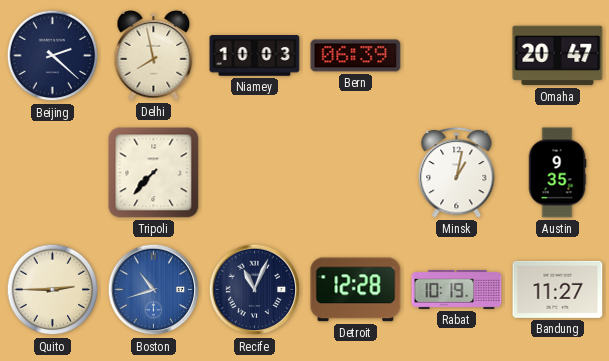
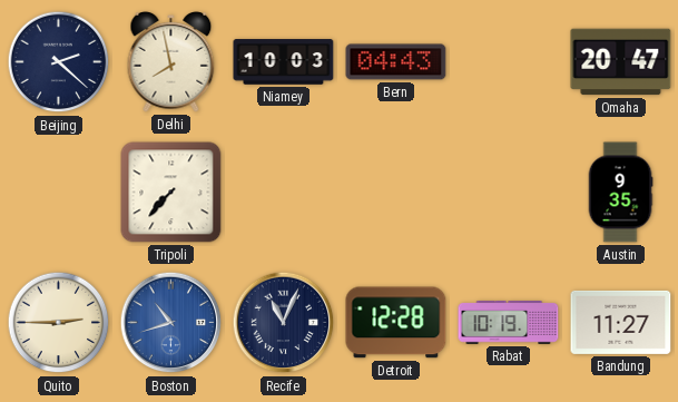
Bern: 06:39 -> 04:43
Minsk: 1:02 -> none
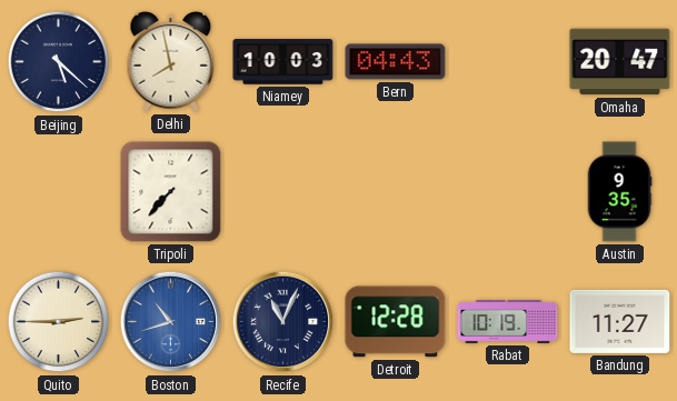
Beijing: 2:22 -> 5:22
